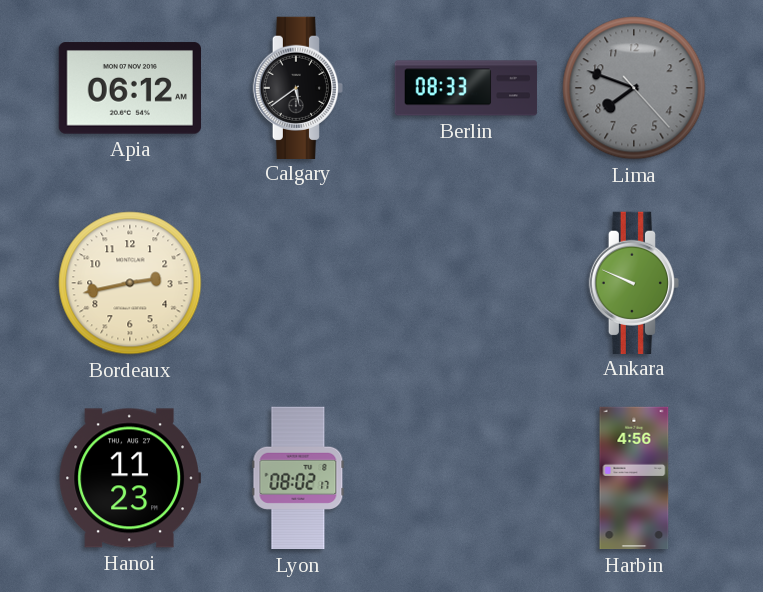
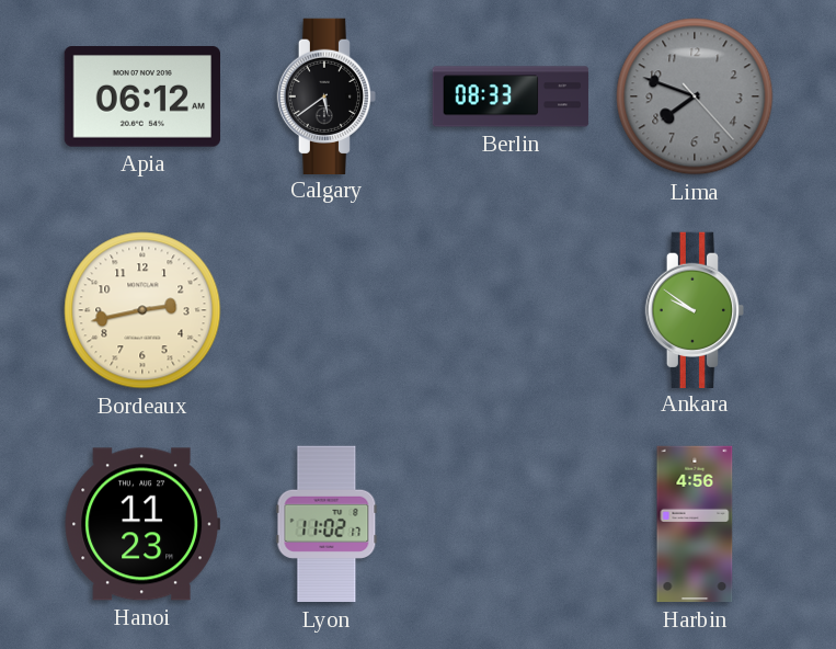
Ankara: 9:49 -> 9:51
Lyon: 08:02 -> 11:02
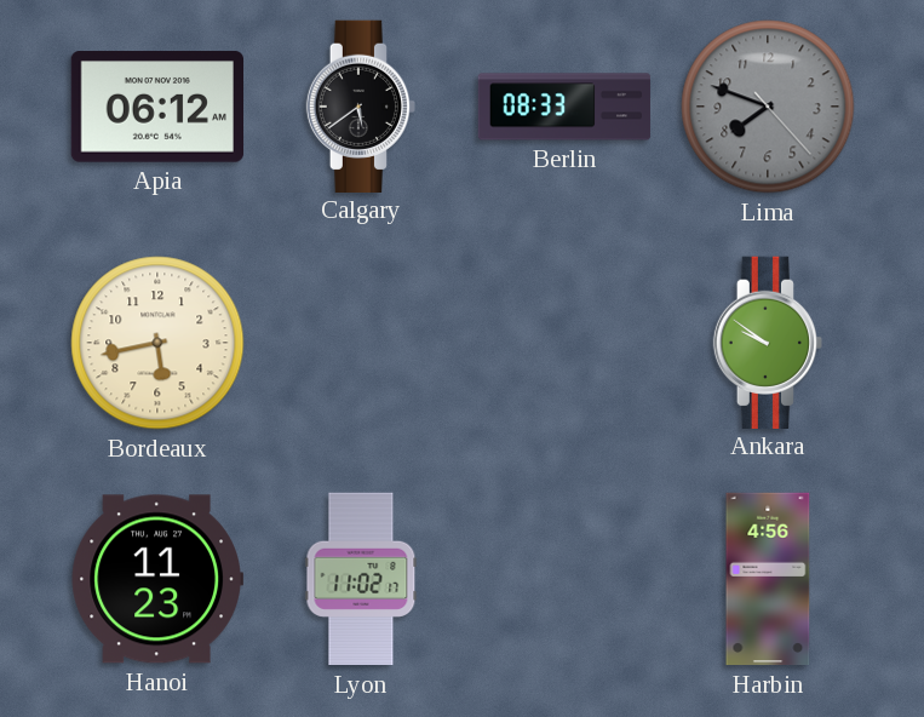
Bordeaux: 2:43 -> 5:43
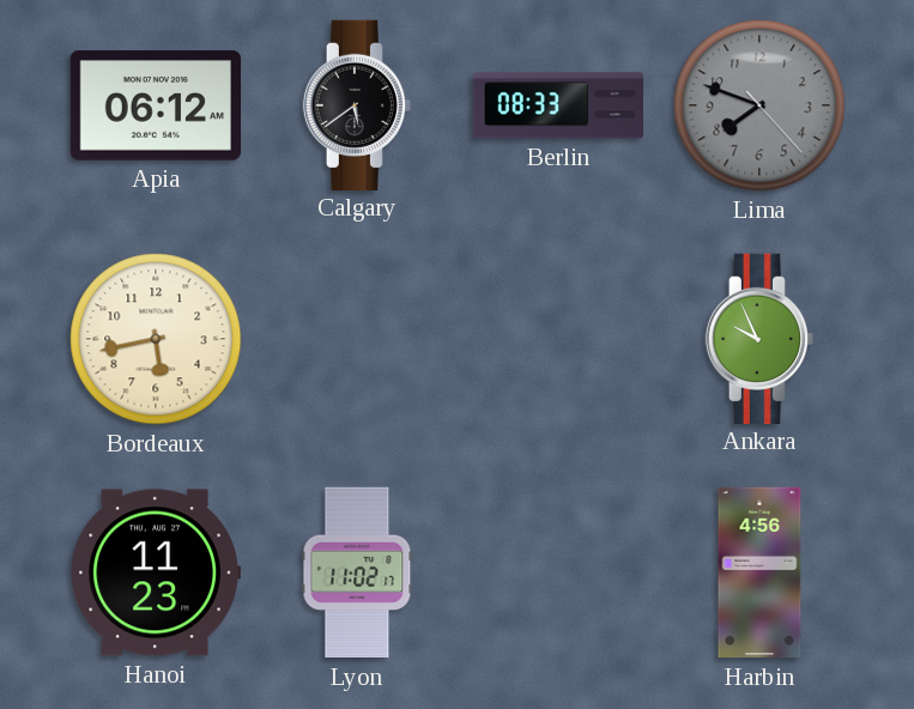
Ankara: 9:51 -> 9:56
